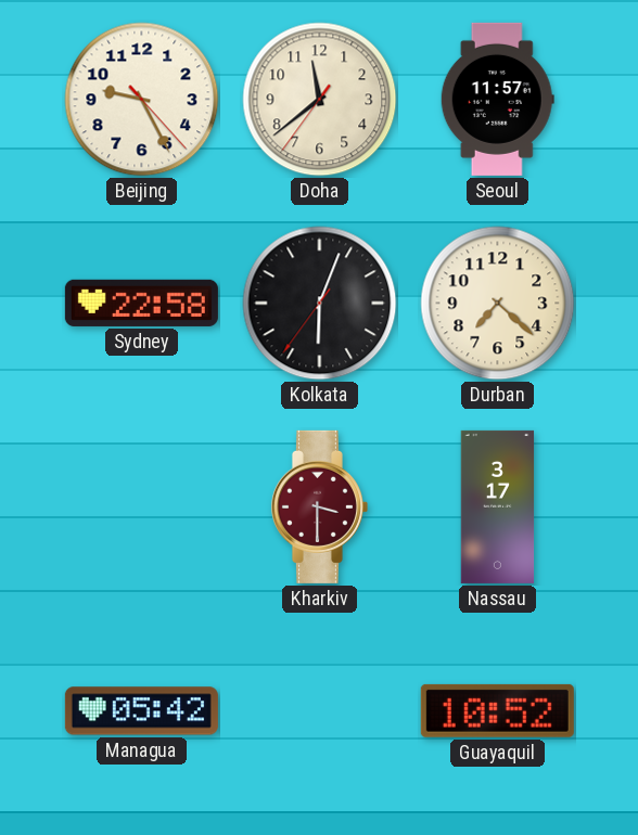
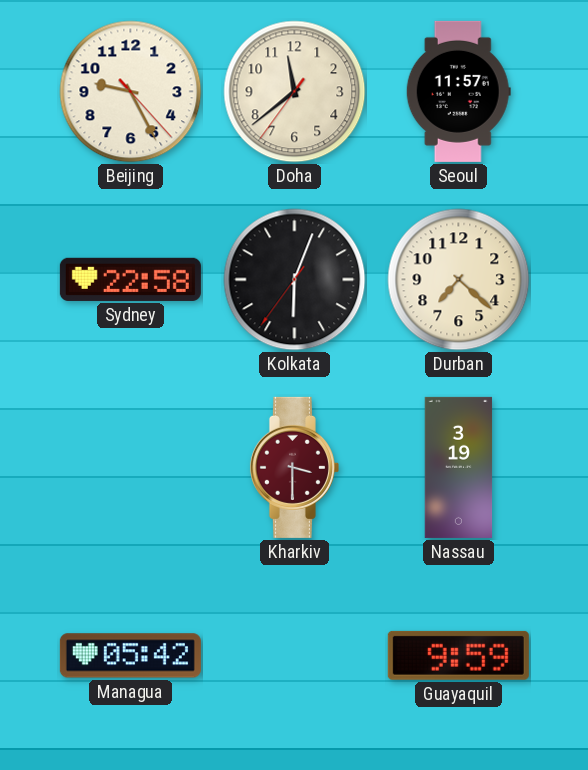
Nassau: 3:17 -> 3:19
Guayaquil: 10:52 -> 9:59
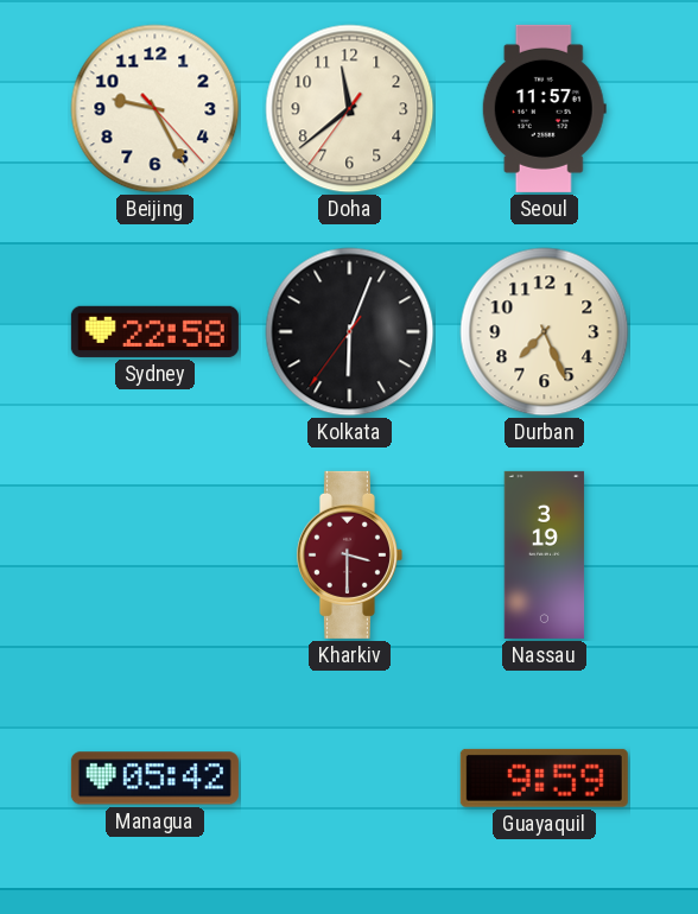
Durban: 7:22 -> 7:26
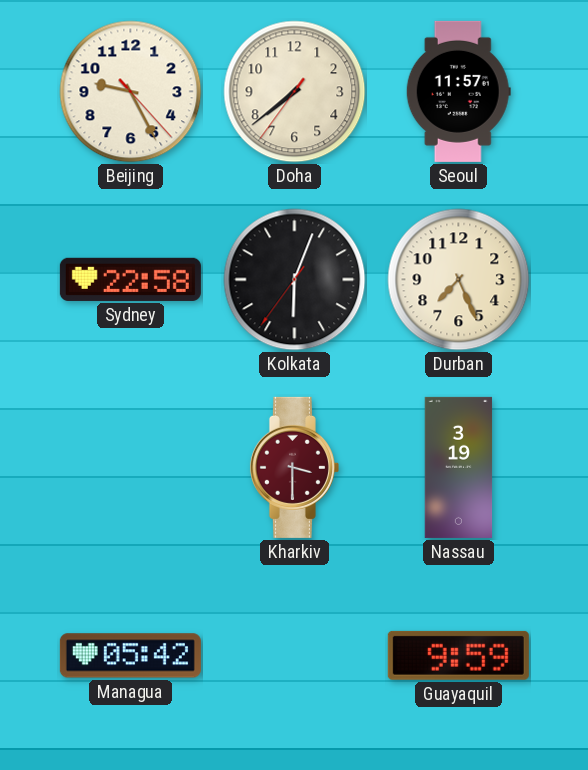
Doha: 11:38 -> 7:38
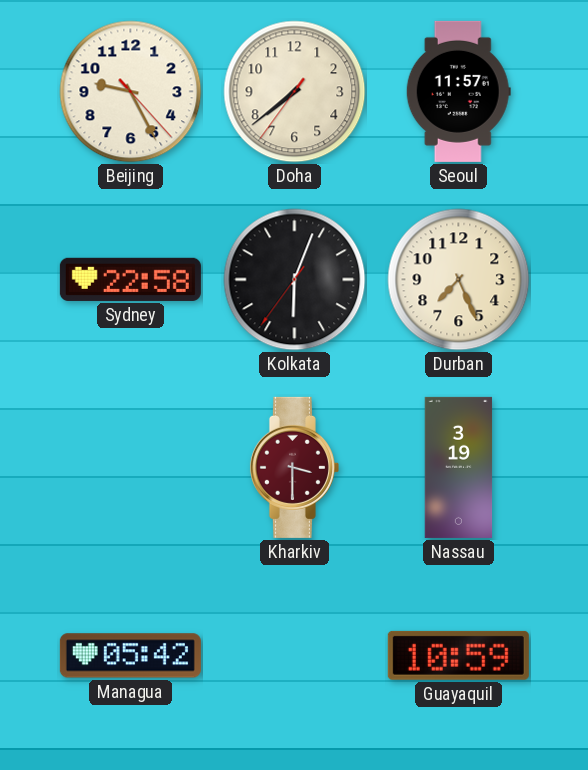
Guayaquil: 9:59 -> 10:59
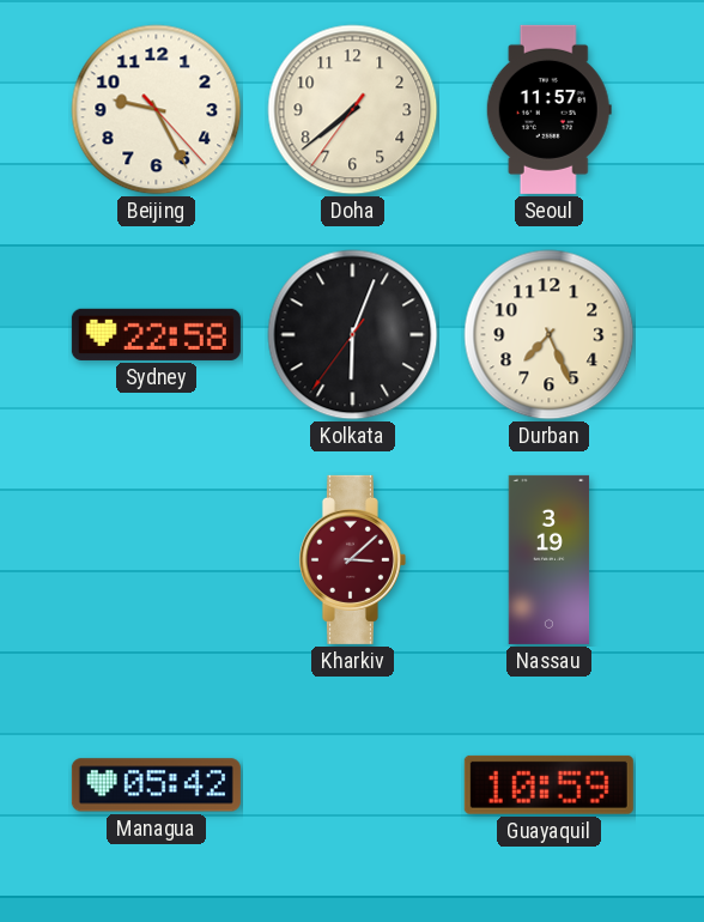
Kharkiv: 3:30 -> 3:08
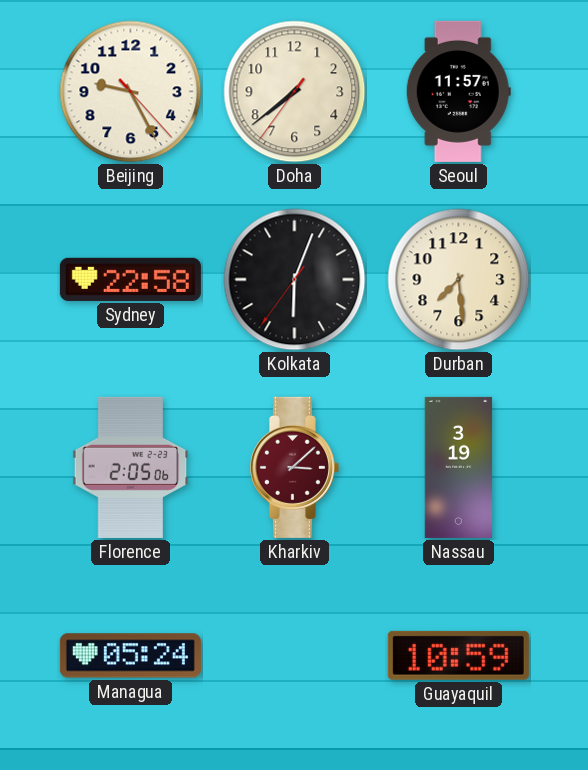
Durban: 7:26 -> 7:29
Florence: none -> 2:05
Managua: 05:42 -> 05:24
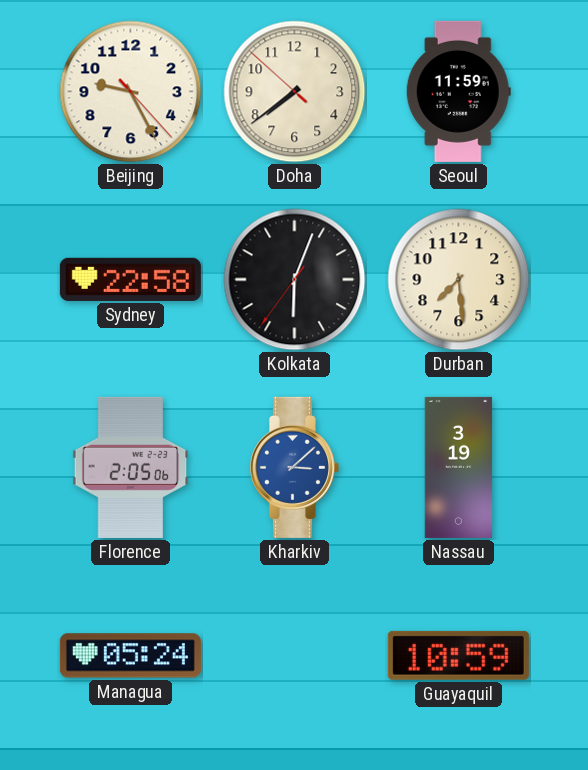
Doha: 7:38:36 -> 7:38:52
Seoul: 11:57 -> 11:59
Kharkiv dial: burgundy -> blue
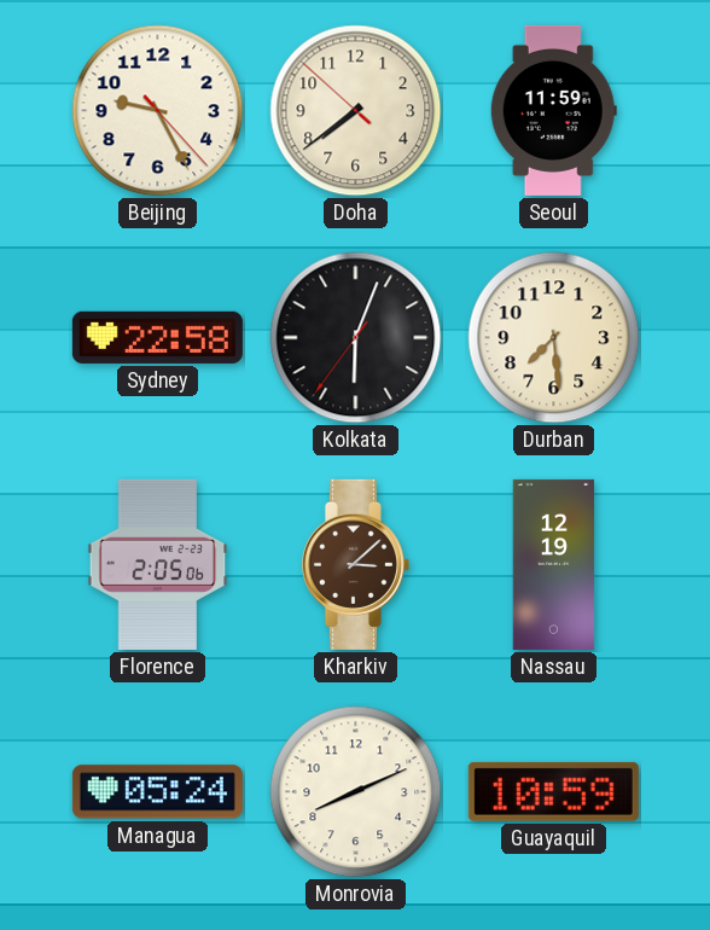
Kharkiv dial: blue -> brown
Nassau: 3:19 -> 12:19
Monrovia: none -> 8:11
